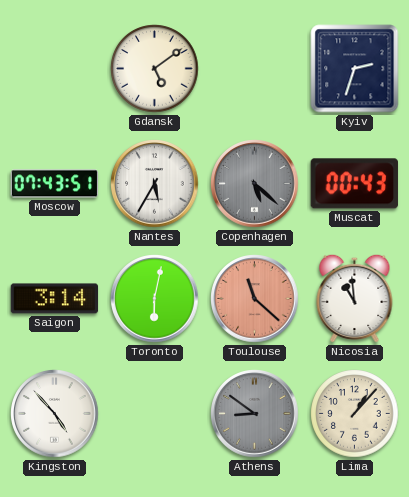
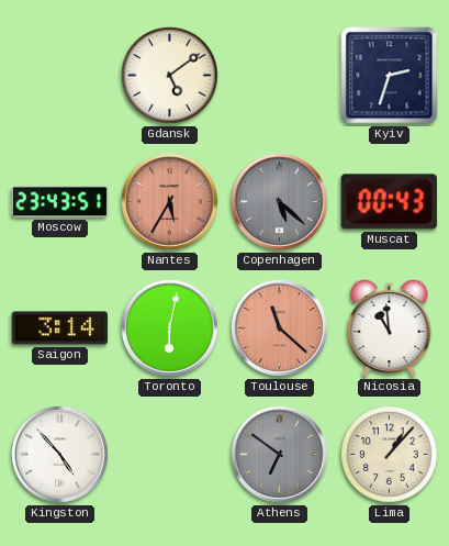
Moscow: 07:43 -> 23:43
Nantes dial: white -> salmon
Athens: 8:51 -> 6:51
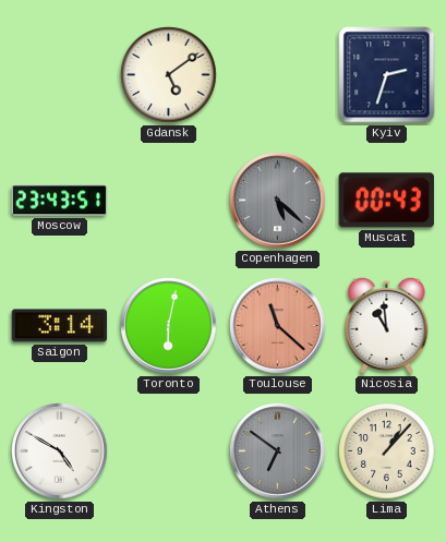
Nantes: 5:35 -> none
Kingston: 4:53 -> 4:50
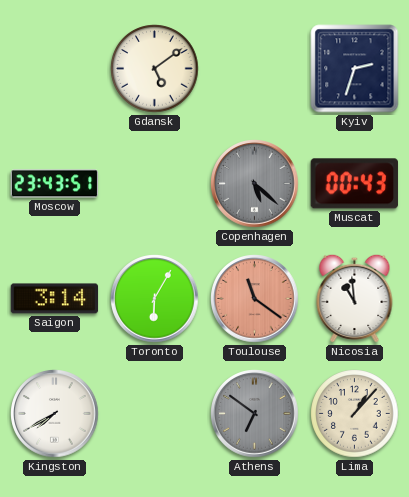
Toronto: 6:02 -> 6:05
Toulouse: 11:22 -> 11:21
Kingston: 4:50 -> 7:40
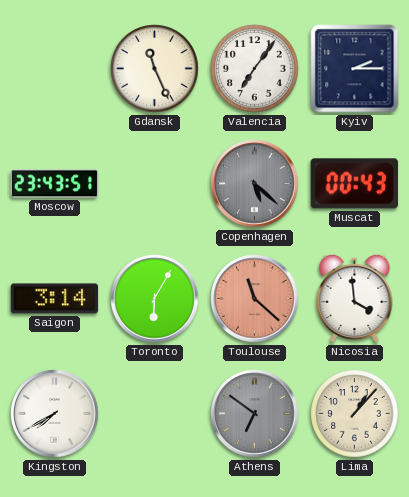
Gdansk: 5:09 -> 11:26
Valencia: none -> 7:06
Kyiv: 2:33 -> 2:15
Toulouse: 11:21 -> 11:22
Nicosia: 10:59 -> 3:59
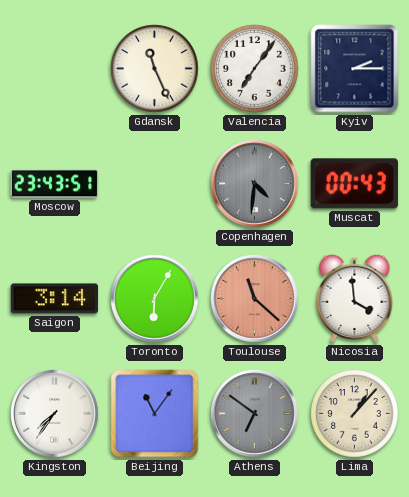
Copenhagen: 5:22 -> 4:31
Kingston: 7:40 -> 7:36
Beijing: none -> 11:06
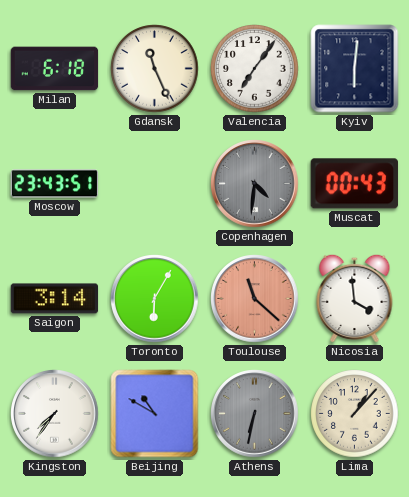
Milan: none -> 6:18
Kyiv: 2:15 -> 6:01
Beijing: 11:06 -> 10:50
Athens: 6:51 -> 6:32
